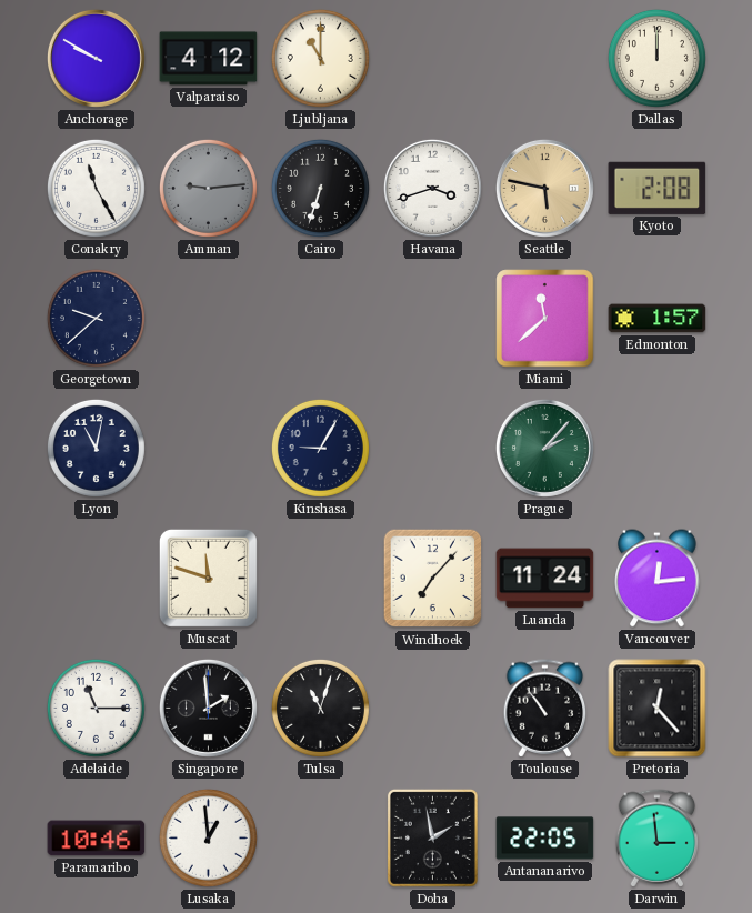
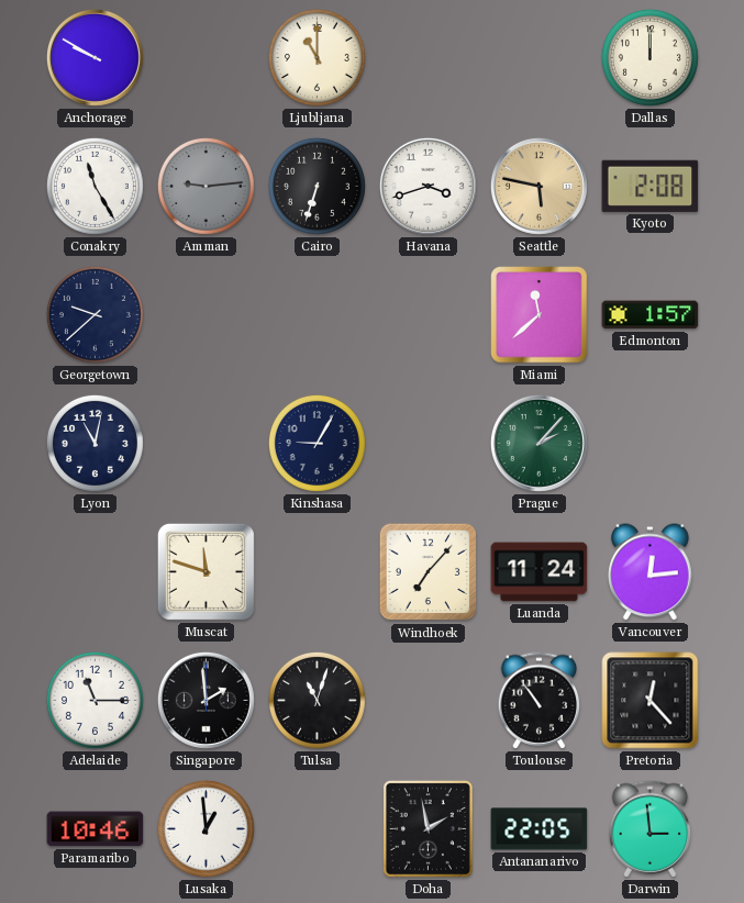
Valparaiso: 4:12 -> none
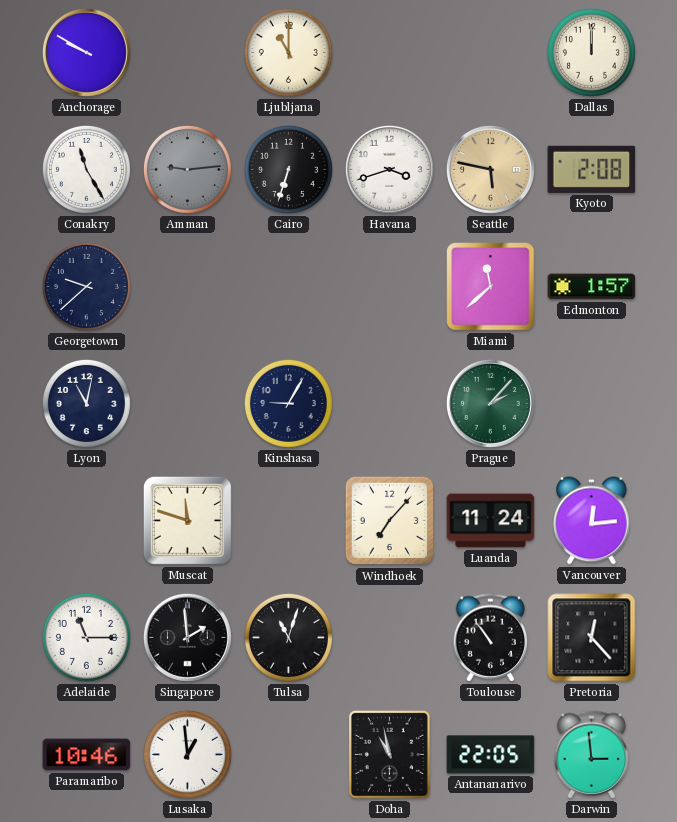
Doha: 1:58 -> 10:58
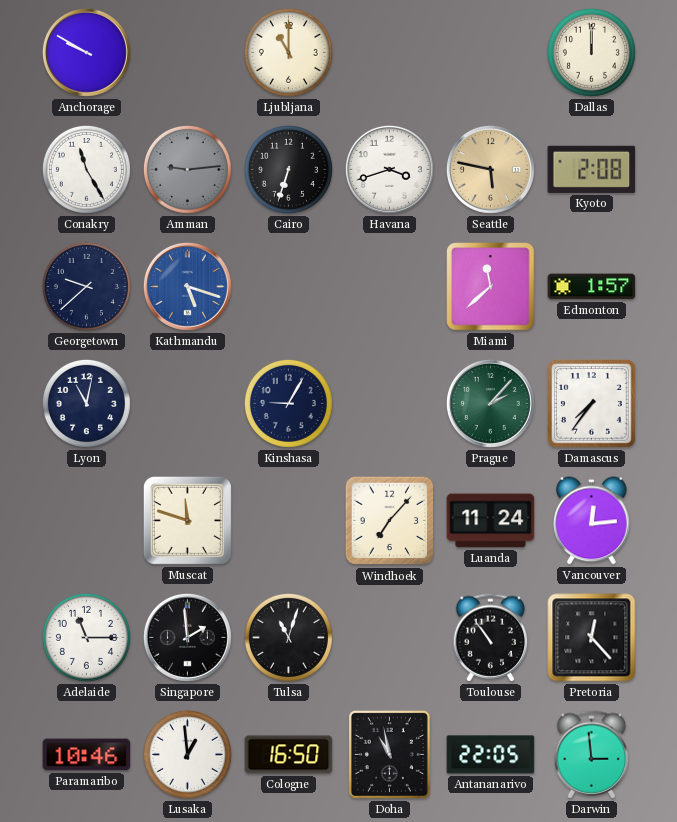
Kathmandu: none -> 5:18
Damascus: none -> 7:36
Cologne: none -> 16:50
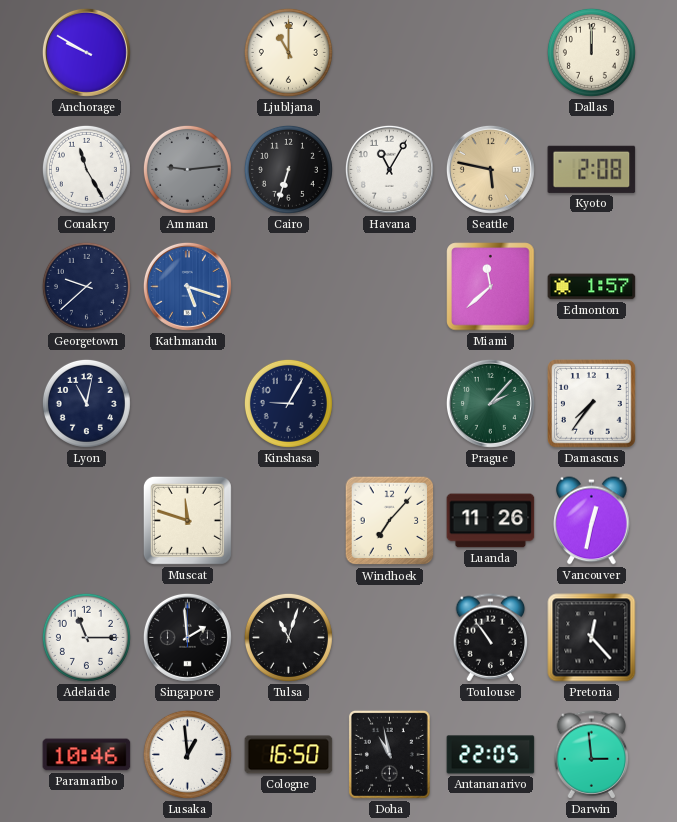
Havana: 3:42 -> 11:05
Luanda: 11:24 -> 11:26
Vancouver: 12:14 -> 12:32
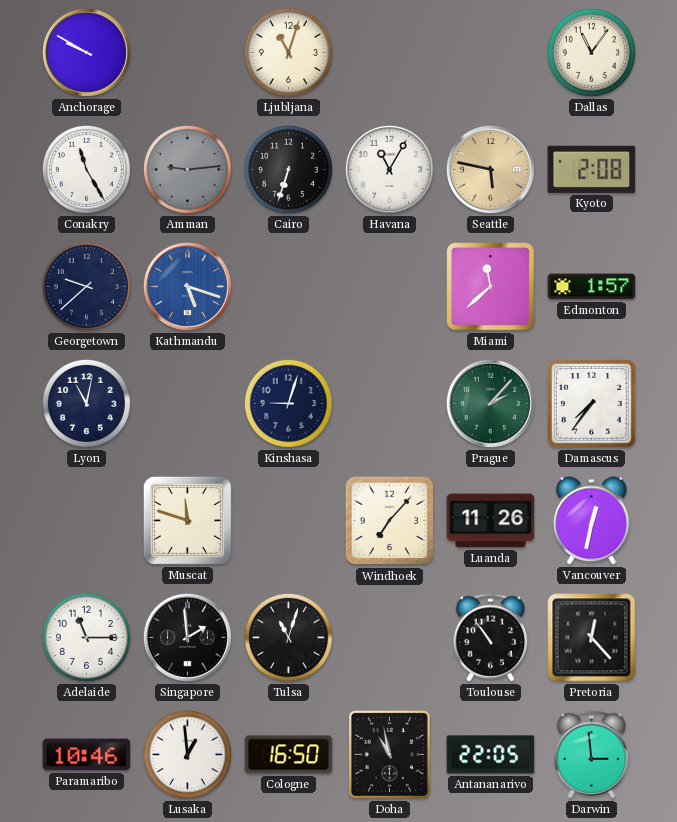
Ljubljana: 11:00 -> 11:03
Dallas: 12:00 -> 11:06
Kinshasa: 9:05 -> 9:03
